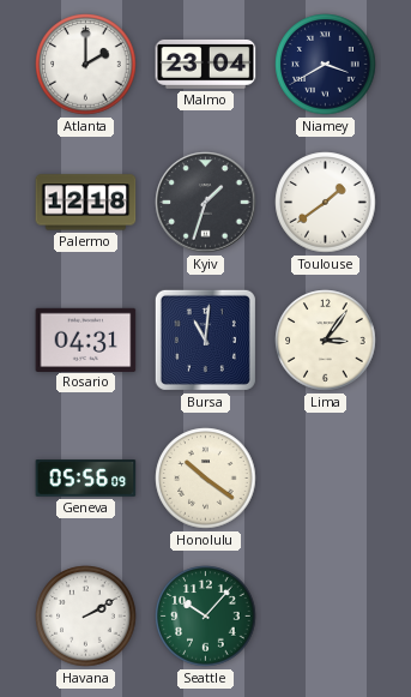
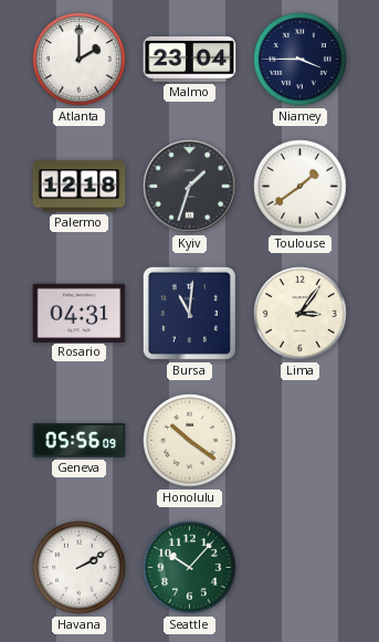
Niamey: 3:40 -> 3:45
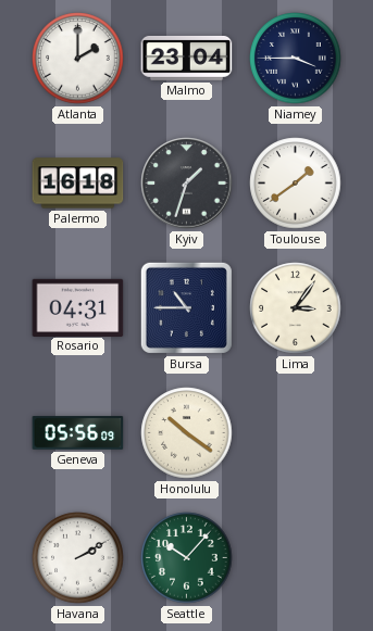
Palermo: 12:18 -> 16:18
Bursa: 11:01 -> 10:45
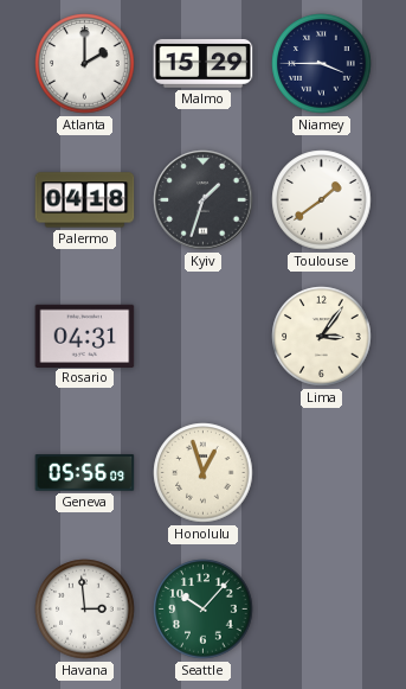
Malmo: 23:04 -> 15:29
Palermo: 16:18 -> 04:18
Bursa: 10:45 -> none
Honolulu: 10:21 -> 12:57
Havana: 2:10 -> 2:59
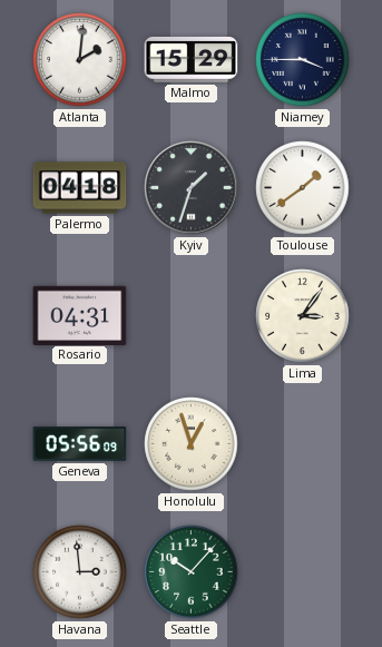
Atlanta: 2:00 -> 2:01
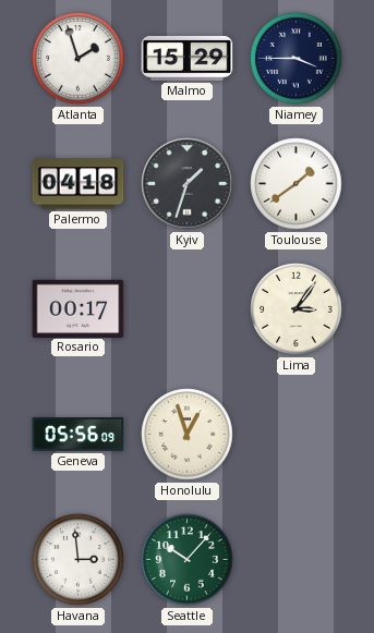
Atlanta: 2:01 -> 1:57
Rosario: 04:31 -> 00:17
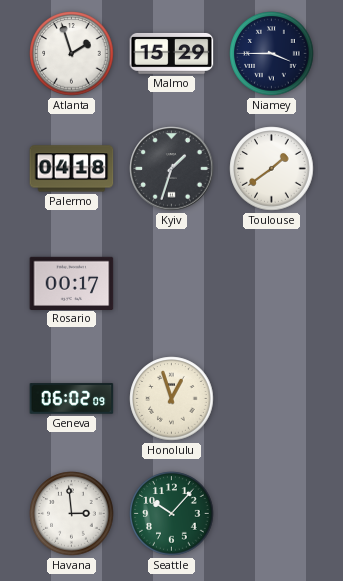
Lima: 3:06 -> none
Geneva: 05:56 -> 06:02
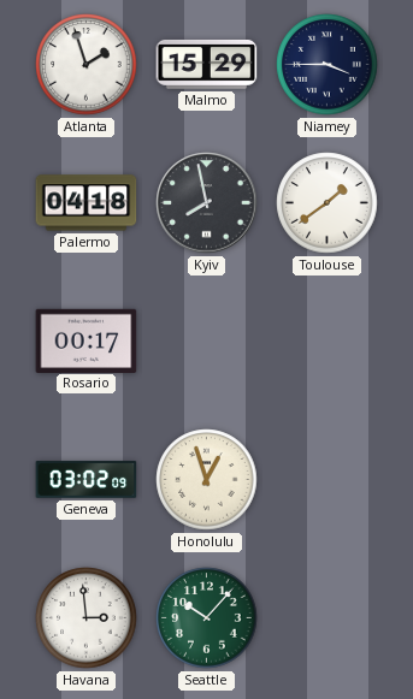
Kyiv: 1:33 -> 7:58
Geneva: 06:02 -> 03:02
